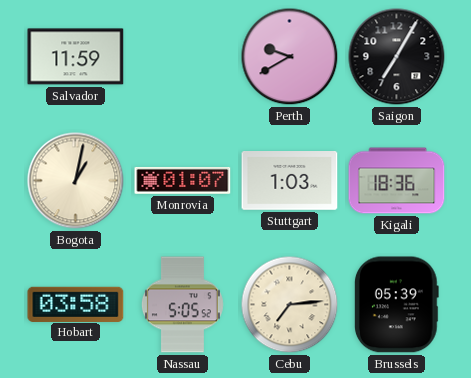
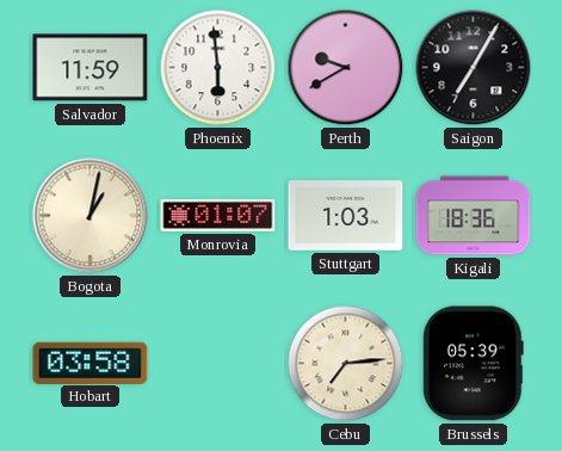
Phoenix: none -> 5:59
Nassau: 5:05 -> none
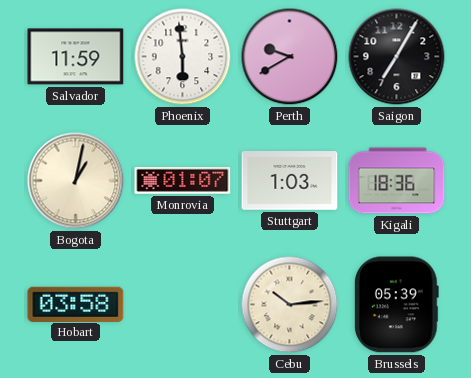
Cebu: 7:14 -> 10:14
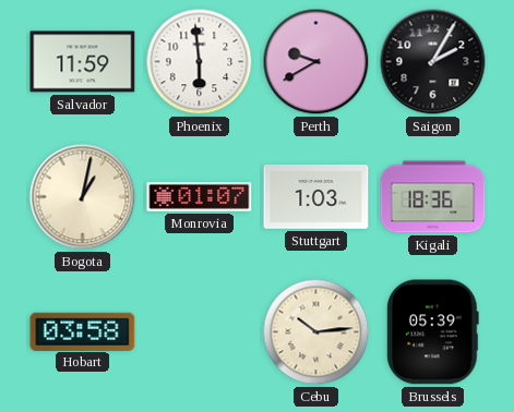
Saigon: 7:05 -> 2:05
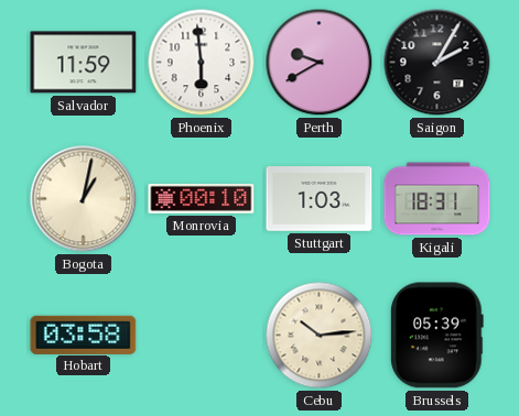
Monrovia: 01:07 -> 00:10
Kigali: 18:36 -> 18:31
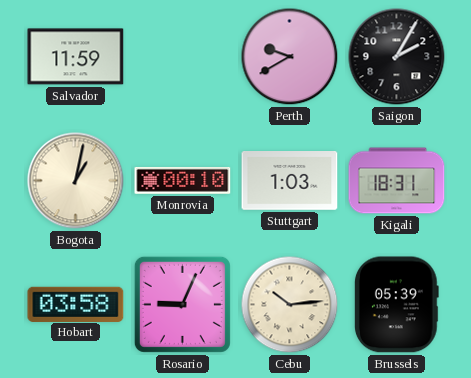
Phoenix: 5:59 -> none
Rosario: none -> 9:04
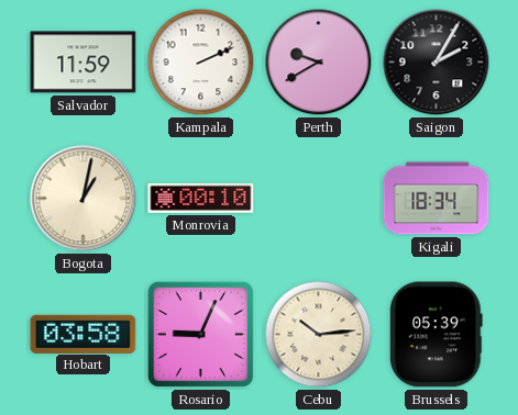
Kampala: none -> 2:11
Stuttgart: 1:03 -> none
Kigali: 18:31 -> 18:34
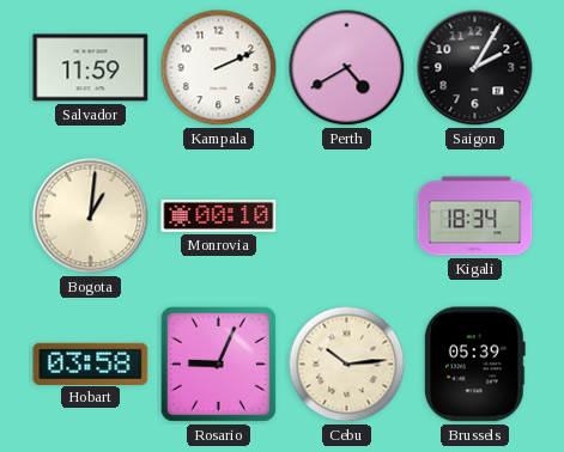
Perth: 9:40 -> 4:40
Bogota: 1:02 -> 1:01
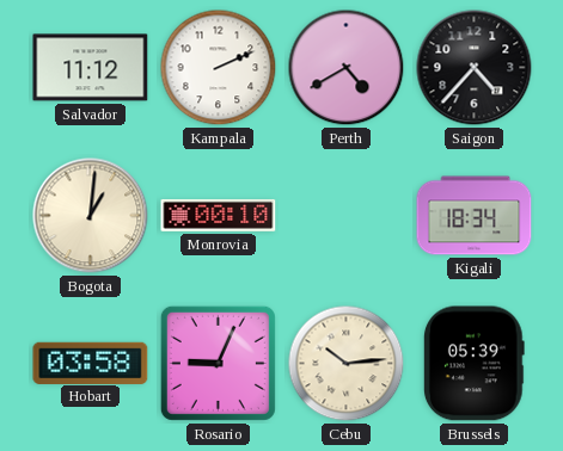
Salvador: 11:59 -> 11:12
Saigon: 2:05 -> 4:37
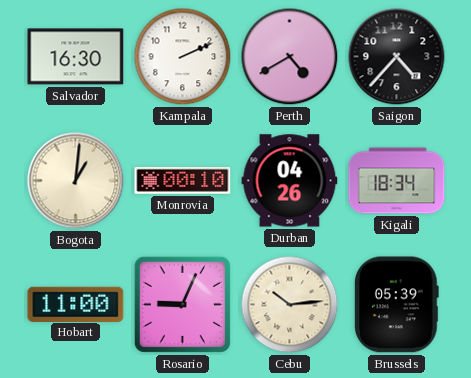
Salvador: 11:12 -> 16:30
Durban: none -> 04:26
Hobart: 03:58 -> 11:00
